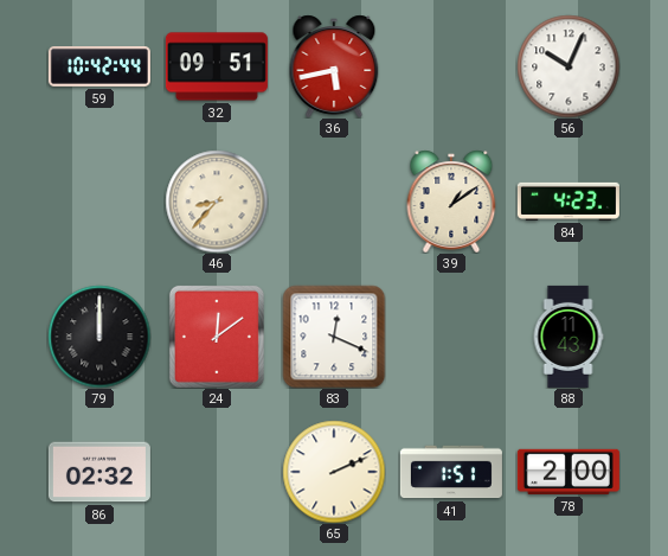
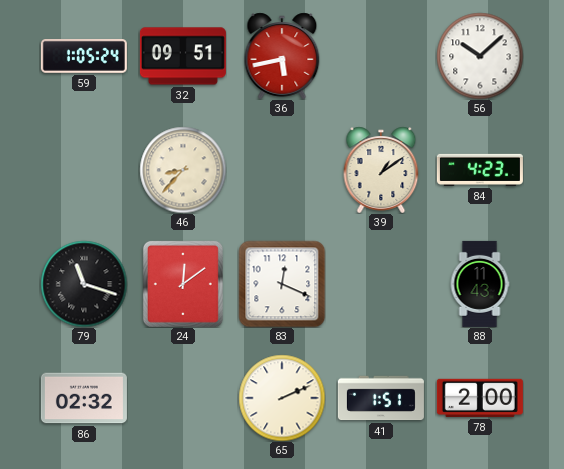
59: 10:42 -> 1:05
56: 10:04 -> 10:08
79: 12:00 -> 11:18
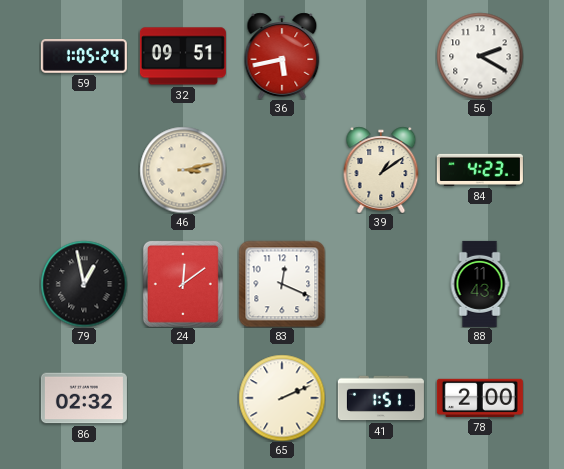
56: 10:08 -> 2:20
46: 8:37 -> 3:13
79: 11:18 -> 12:58
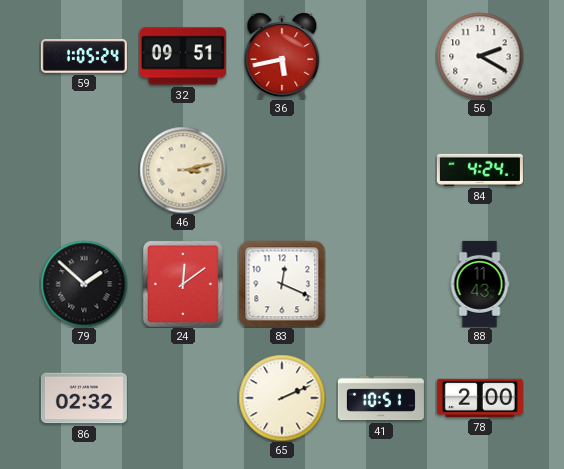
39: 1:09 -> none
84: 4:23 -> 4:24
79: 12:58 -> 1:52
41: 1:51 -> 10:51
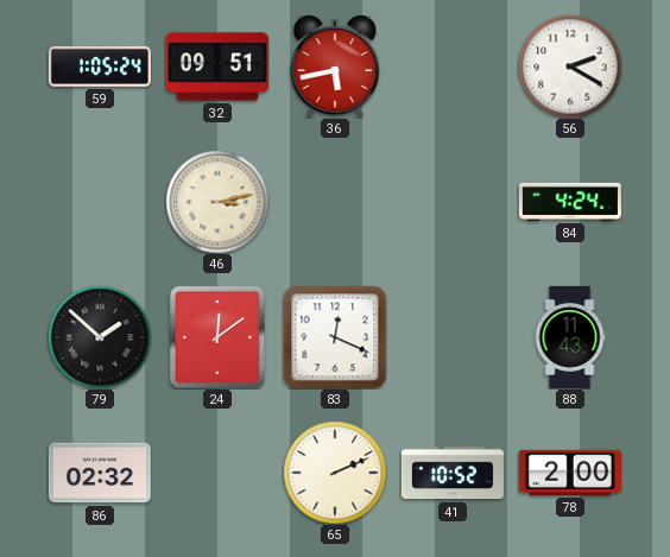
41: 10:51 -> 10:52
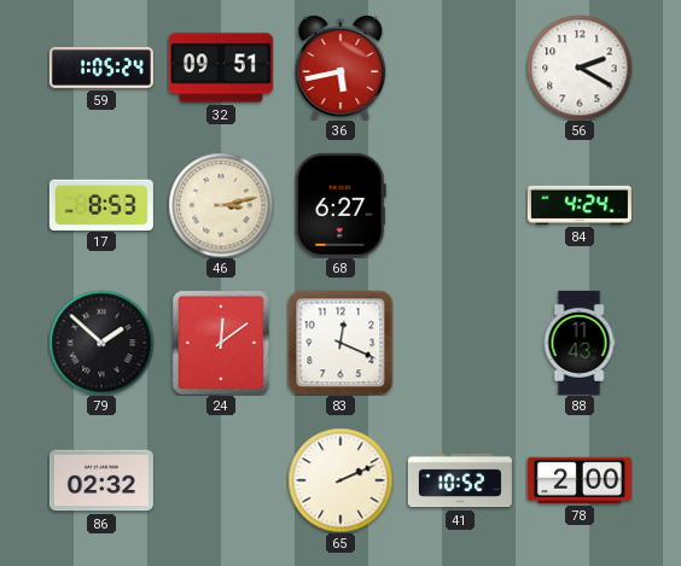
17: none -> 8:53
68: none -> 6:27
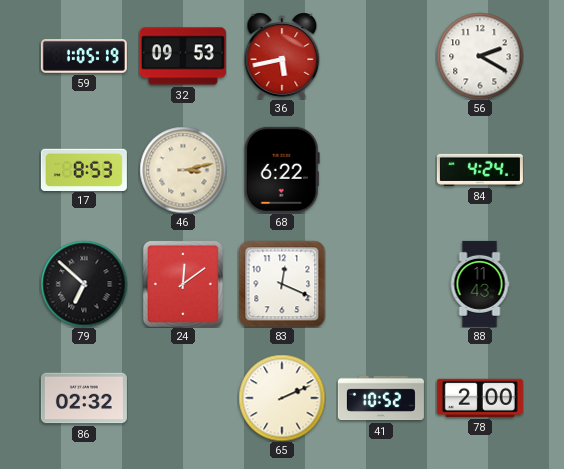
59: 1:05:24 -> 1:05:19
32: 09:51 -> 09:53
68: 6:27 -> 6:22
79: 1:52 -> 6:52
